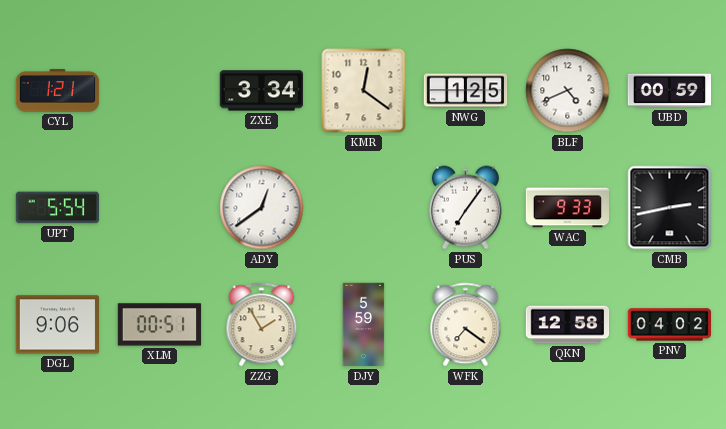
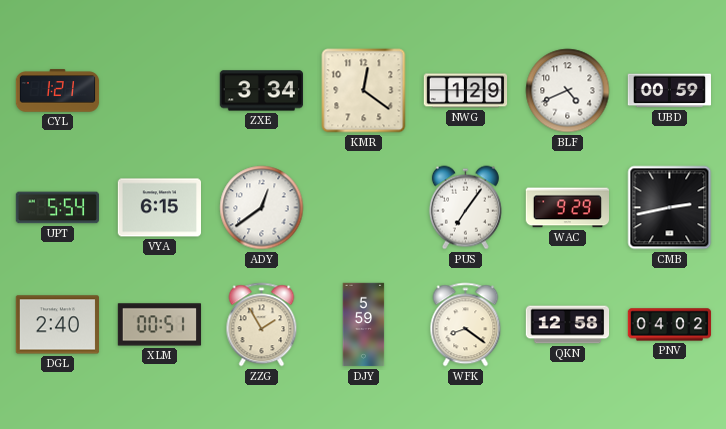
NWG: 1:25 -> 1:29
VYA: none -> 6:15
WAC: 9:33 -> 9:29
DGL: 9:06 -> 2:40
WFK: 7:21 -> 8:21
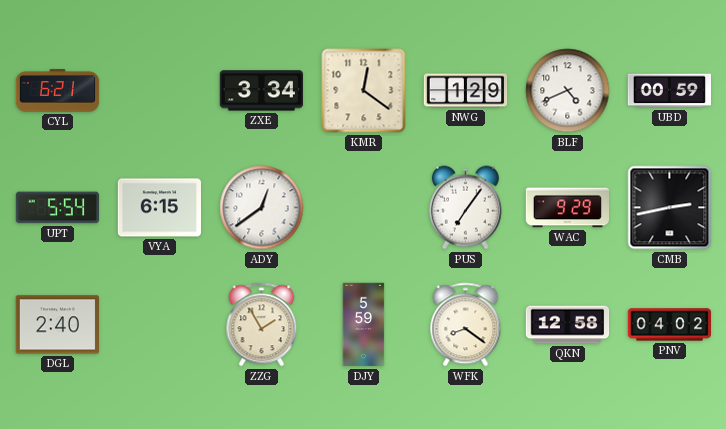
CYL: 1:21 -> 6:21
XLM: 00:51 -> none
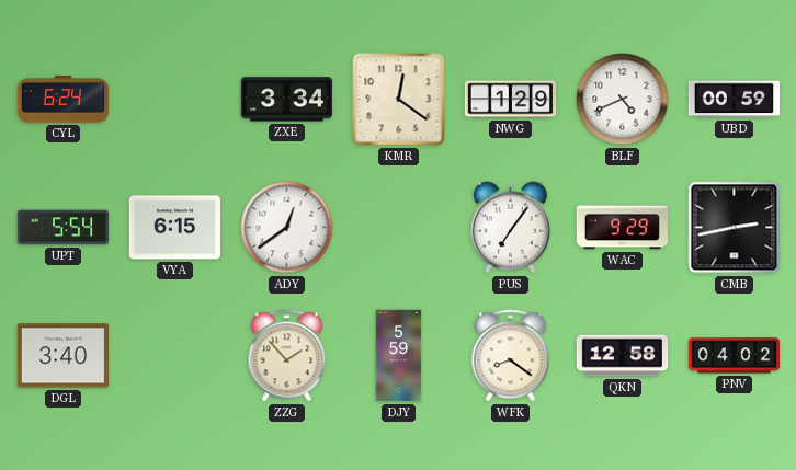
CYL: 6:21 -> 6:24
DGL: 2:40 -> 3:40
ZZG: 1:55 -> 1:53
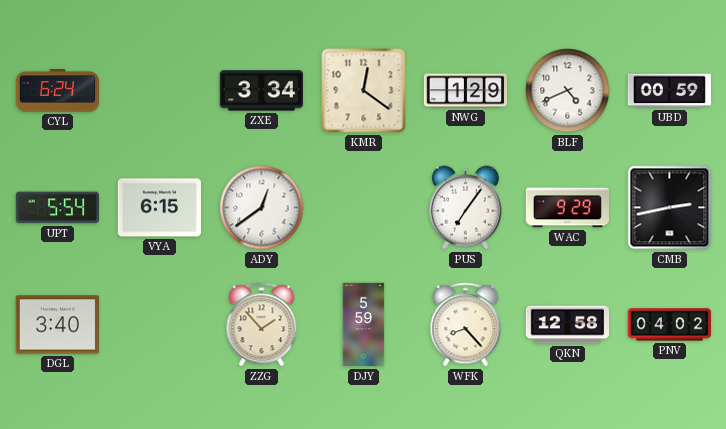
WFK: 8:21 -> 8:23
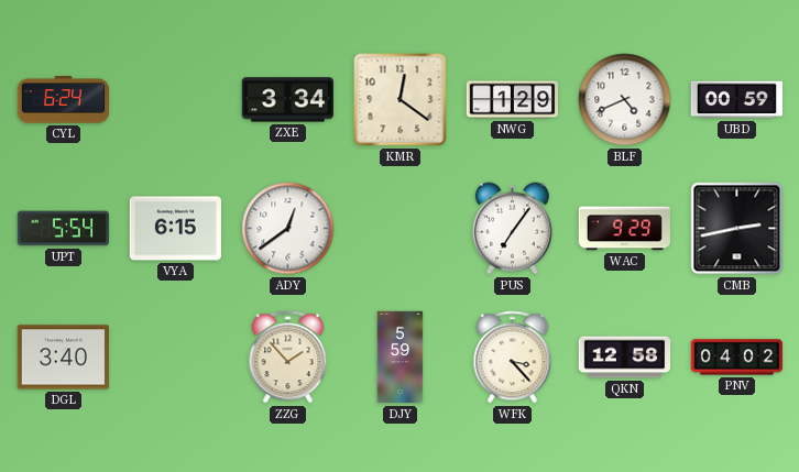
WFK: 8:23 -> 3:23
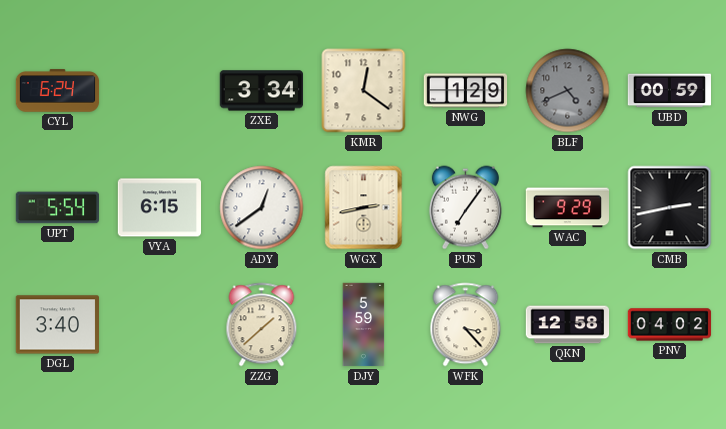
BLF dial: white -> grey
WGX: none -> 2:43
ZZG: 1:53 -> 1:38
